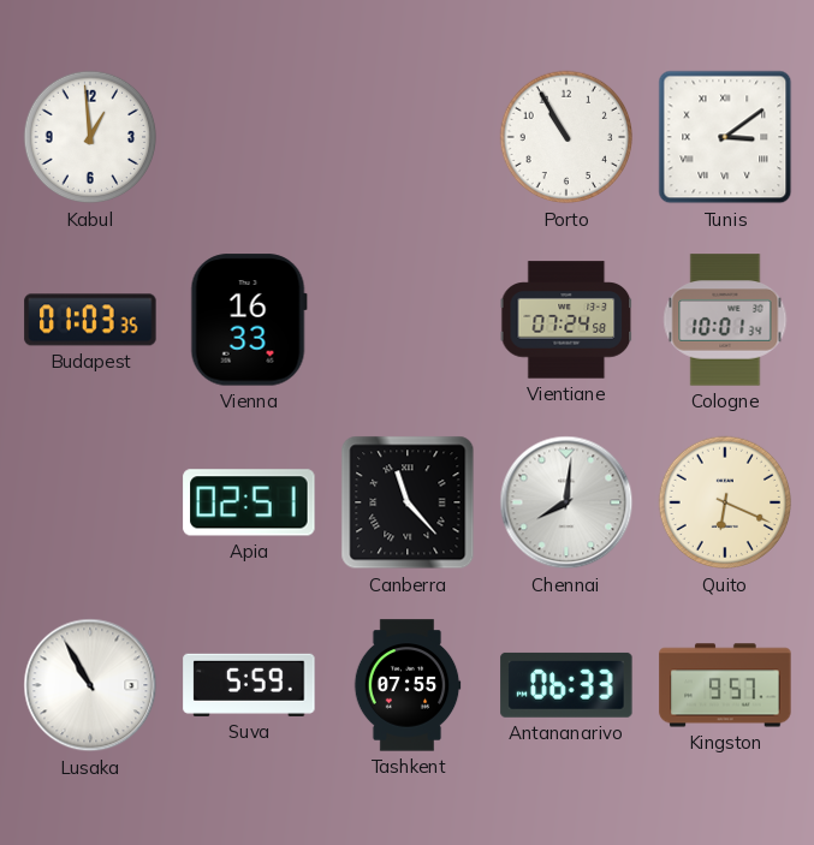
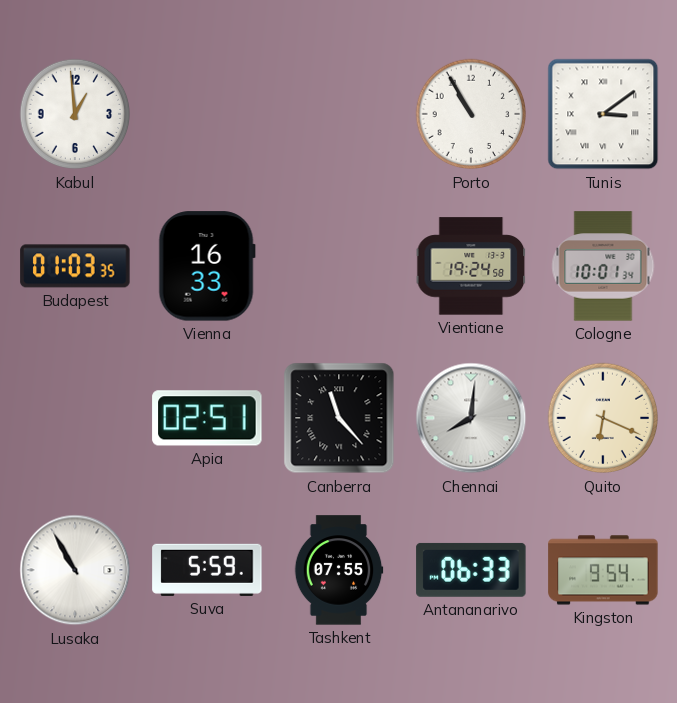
Vientiane: 07:24 -> 19:24
Kingston: 9:57 -> 9:54
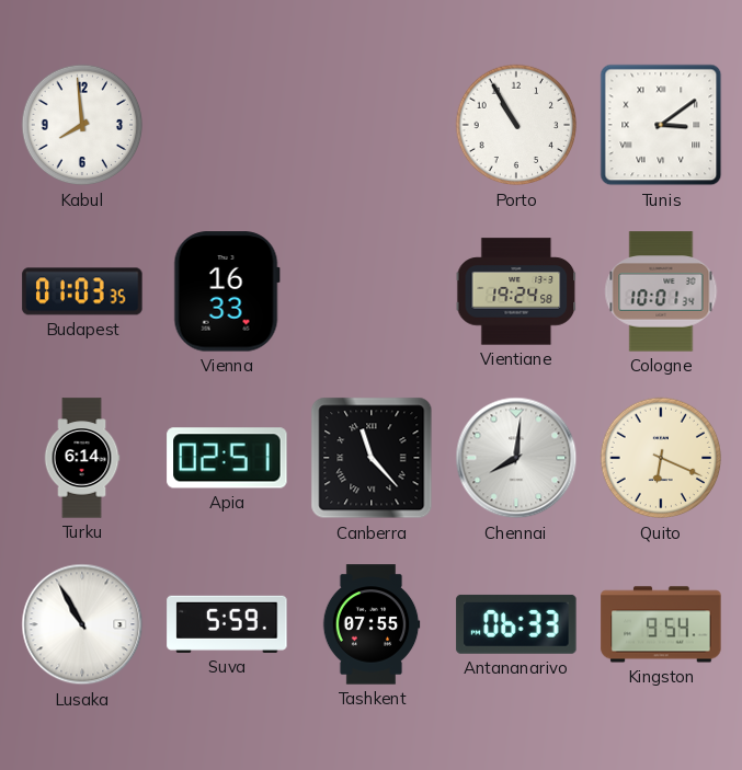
Kabul: 12:59 -> 7:59
Turku: none -> 6:14
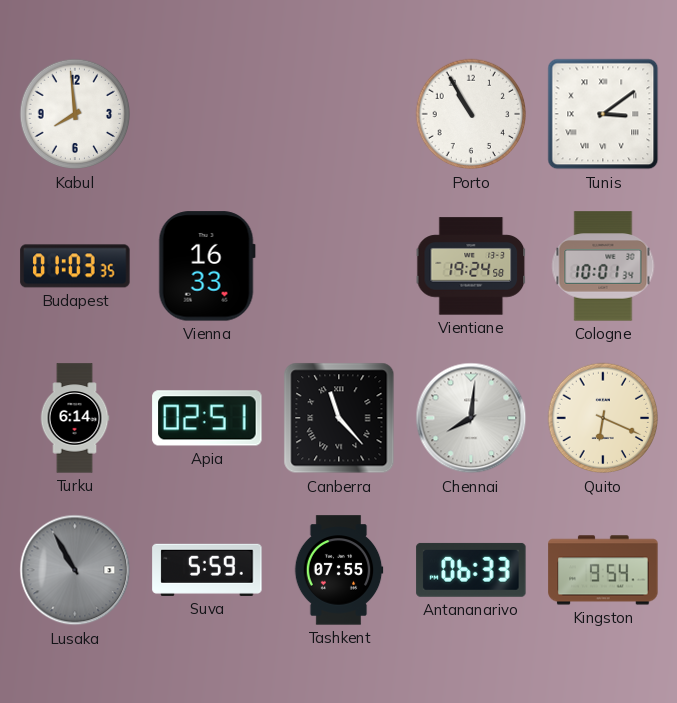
Lusaka dial: white -> grey
